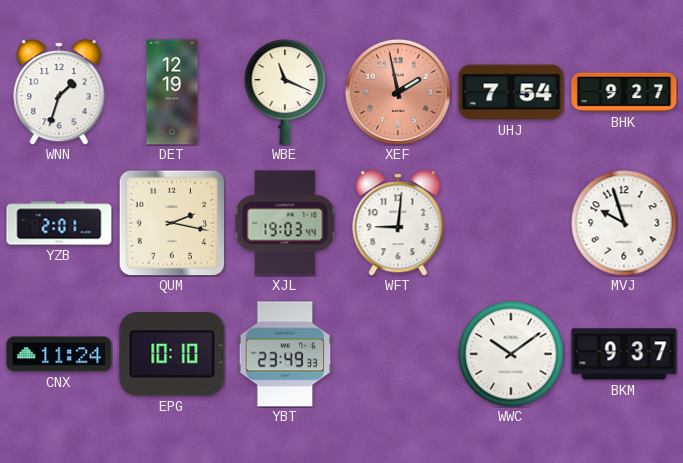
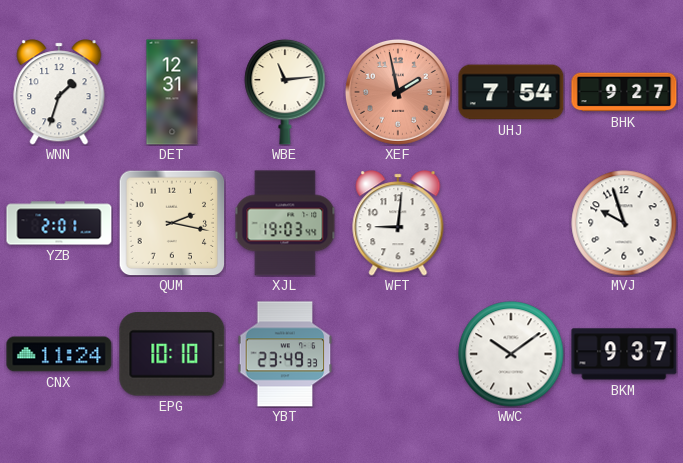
DET: 12:19 -> 12:31
WBE: 11:19 -> 11:14
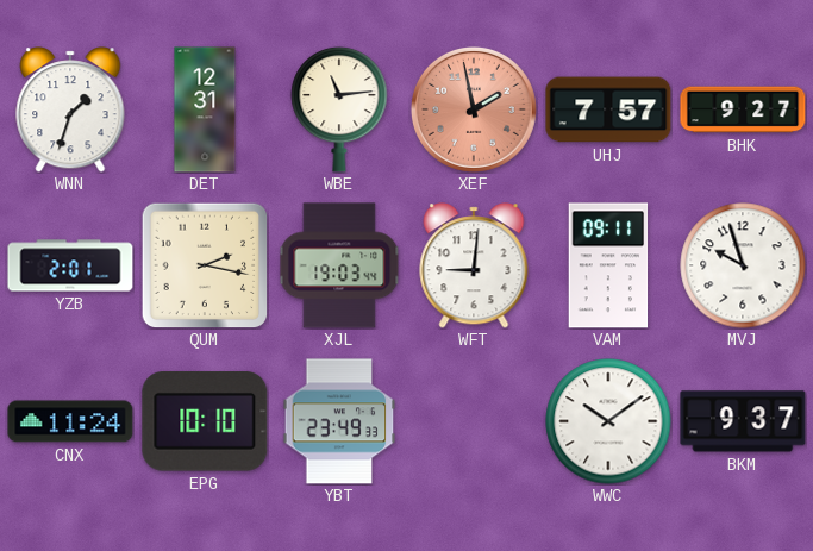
UHJ: 7:54 -> 7:57
VAM: none -> 09:11
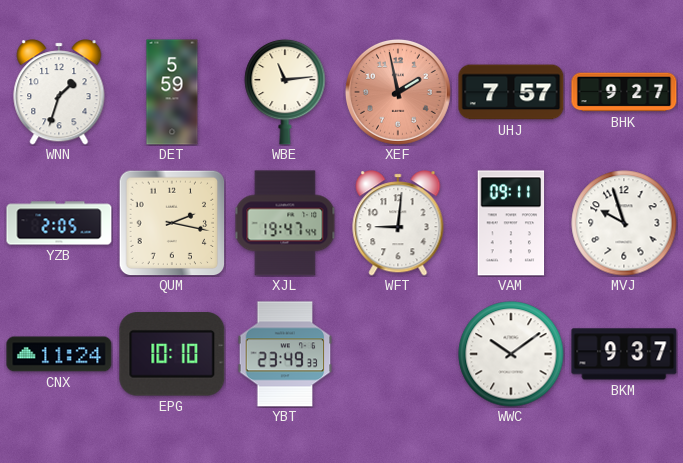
DET: 12:31 -> 5:59
YZB: 2:01 -> 2:05
XJL: 19:03 -> 19:47
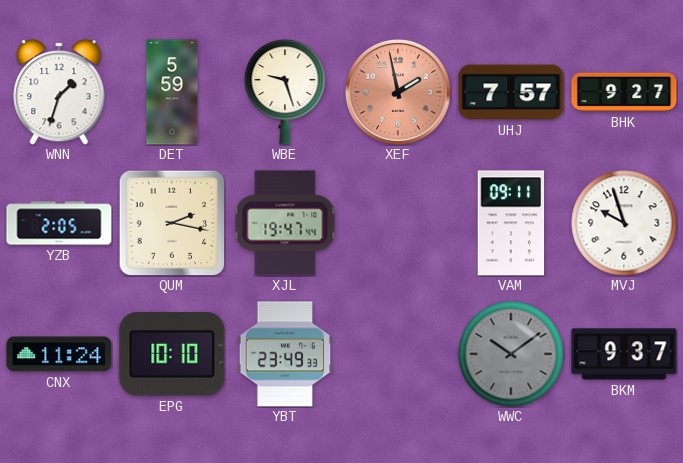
WBE: 11:14 -> 9:27
WFT: 9:01 -> none
WWC dial: white -> grey
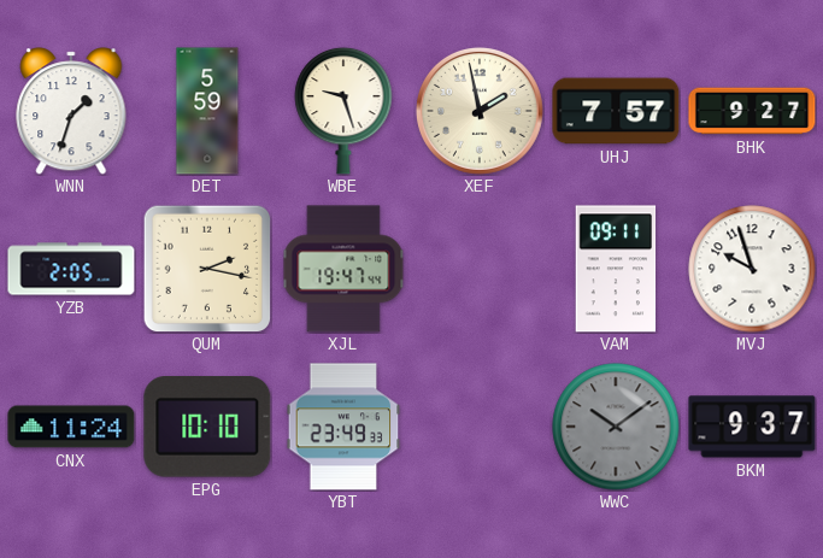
XEF dial: salmon -> cream
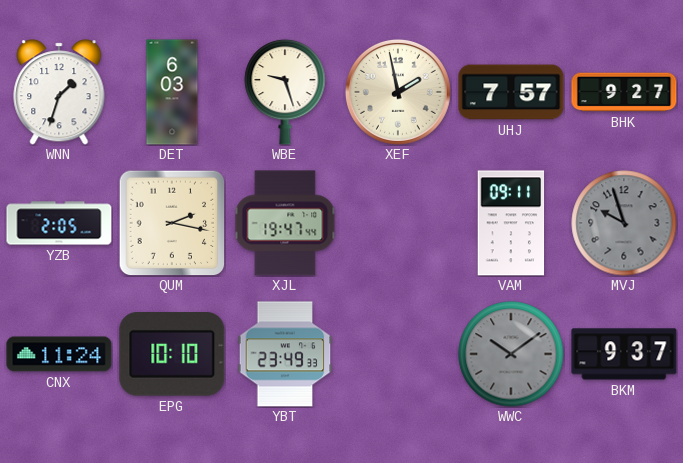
DET: 5:59 -> 6:03
MVJ dial: white -> grey
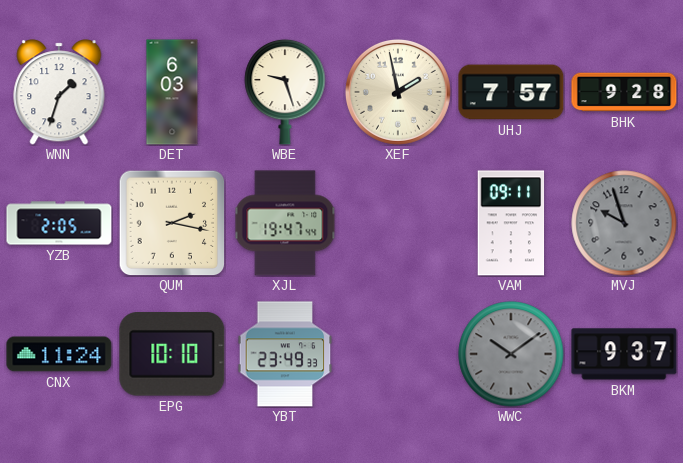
BHK: 9:27 -> 9:28
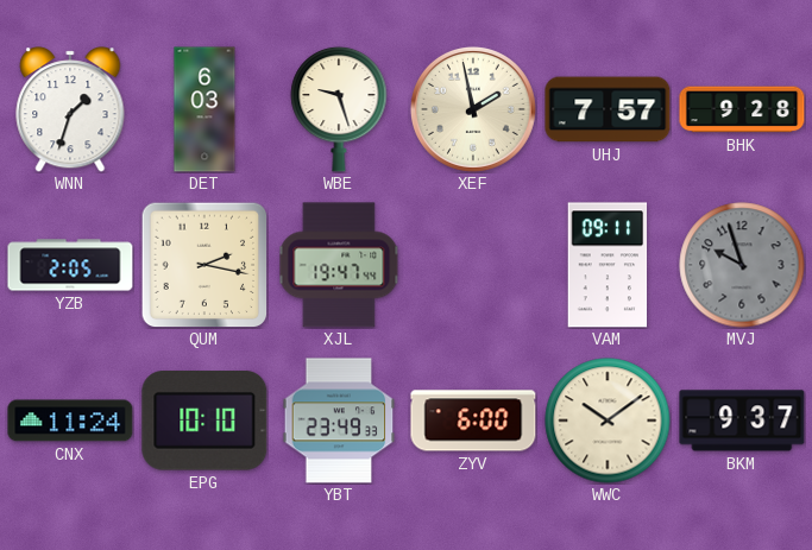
ZYV: none -> 6:00
WWC dial: grey -> cream
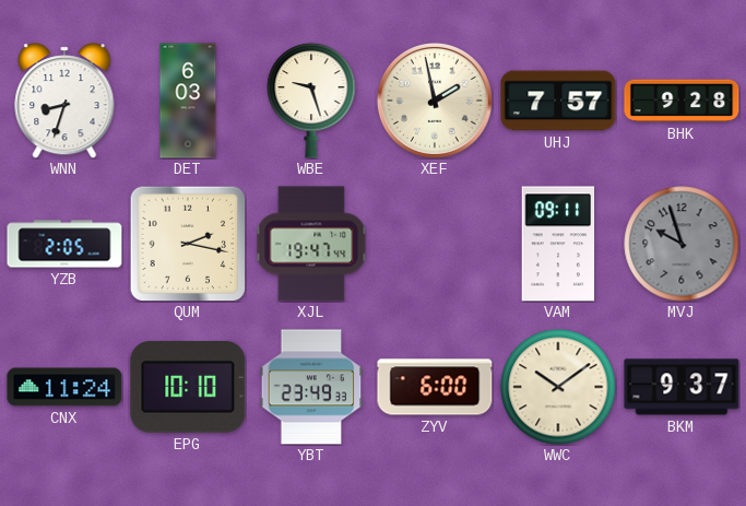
WNN: 1:33 -> 8:33
